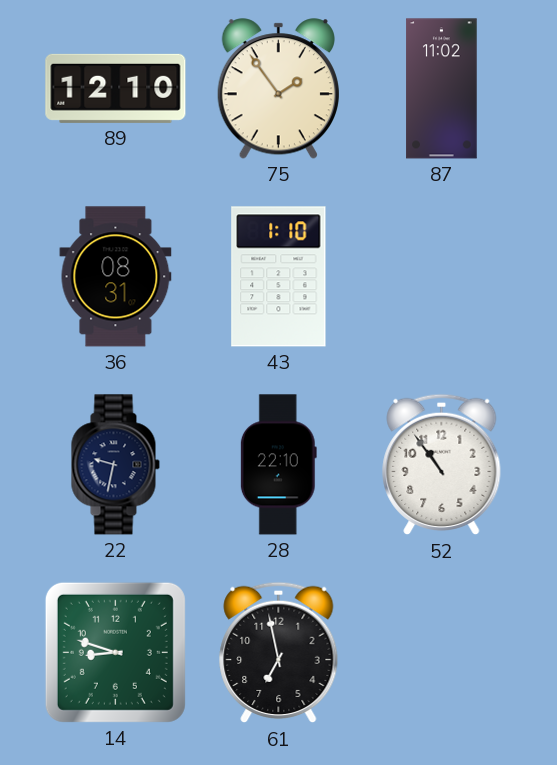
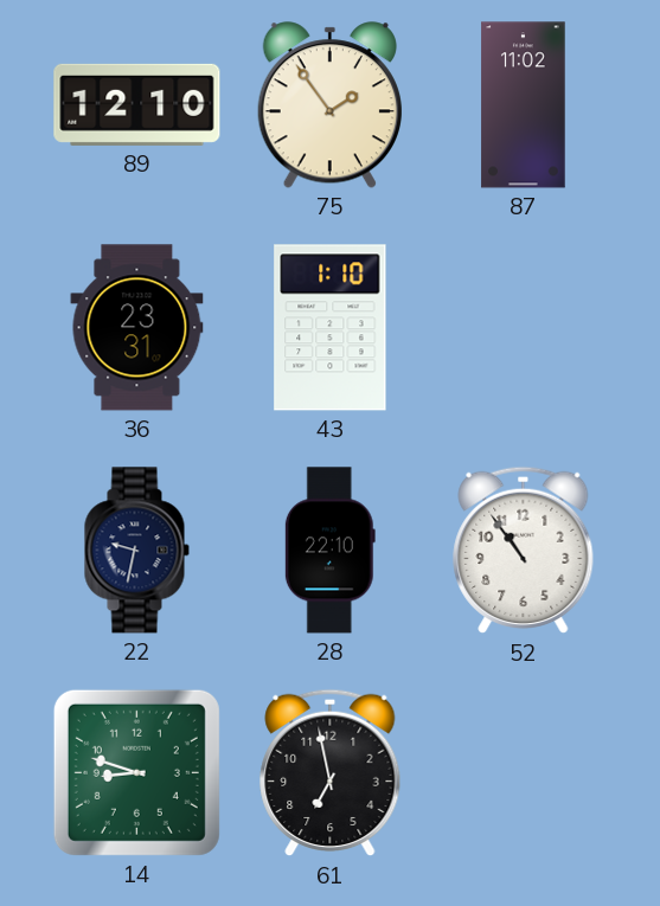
36: 08:31 -> 23:31
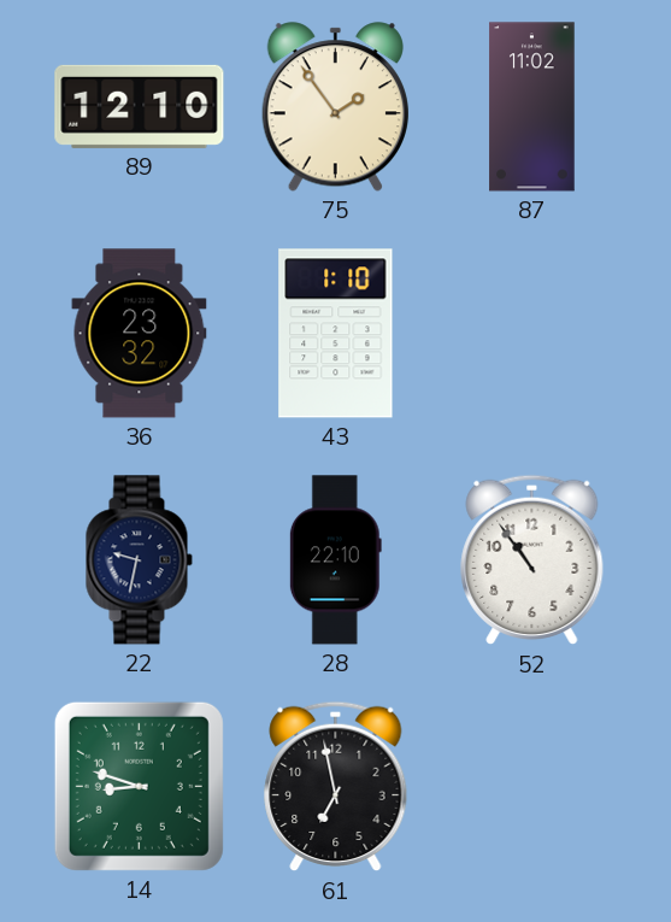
36: 23:31 -> 23:32
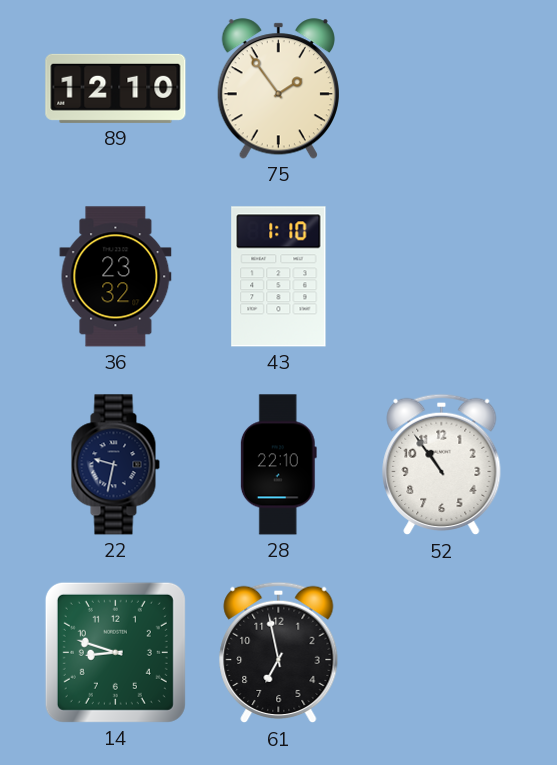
87: 11:02 -> none
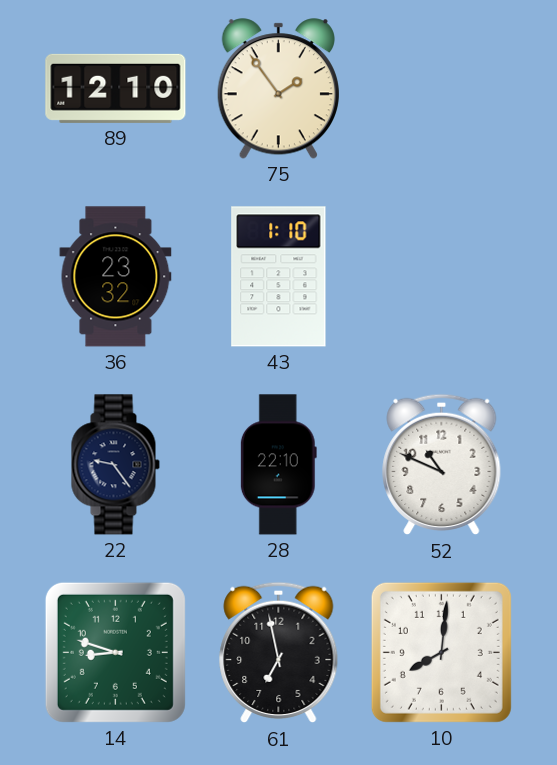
22: 9:32 -> 9:24
52: 10:54 -> 10:49
10: none -> 8:01
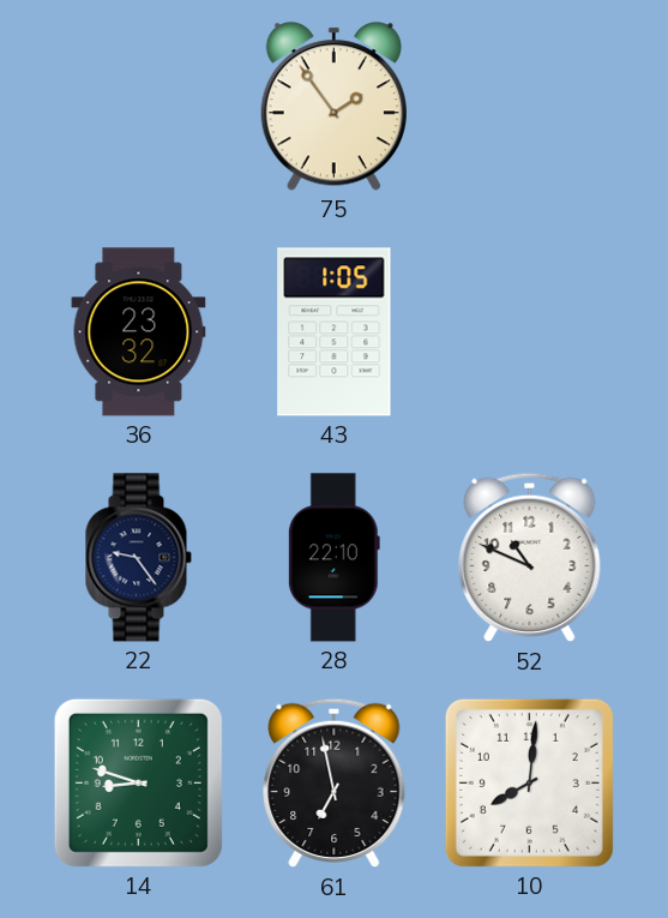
89: 12:10 -> none
43: 1:10 -> 1:05
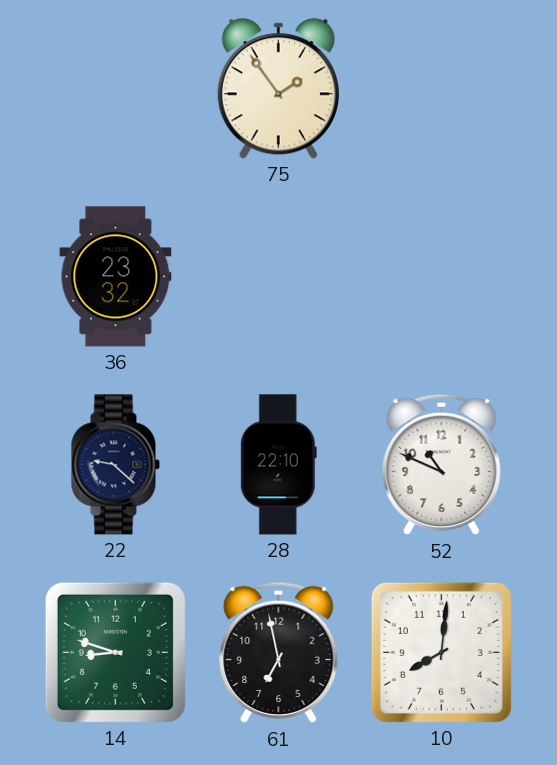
43: 1:05 -> none
22: 9:24 -> 9:22
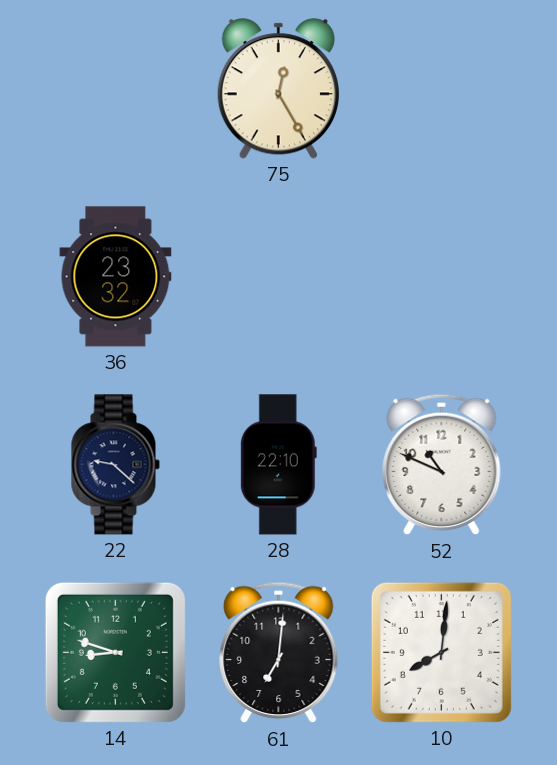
75: 1:54 -> 12:25
61: 6:58 -> 7:01
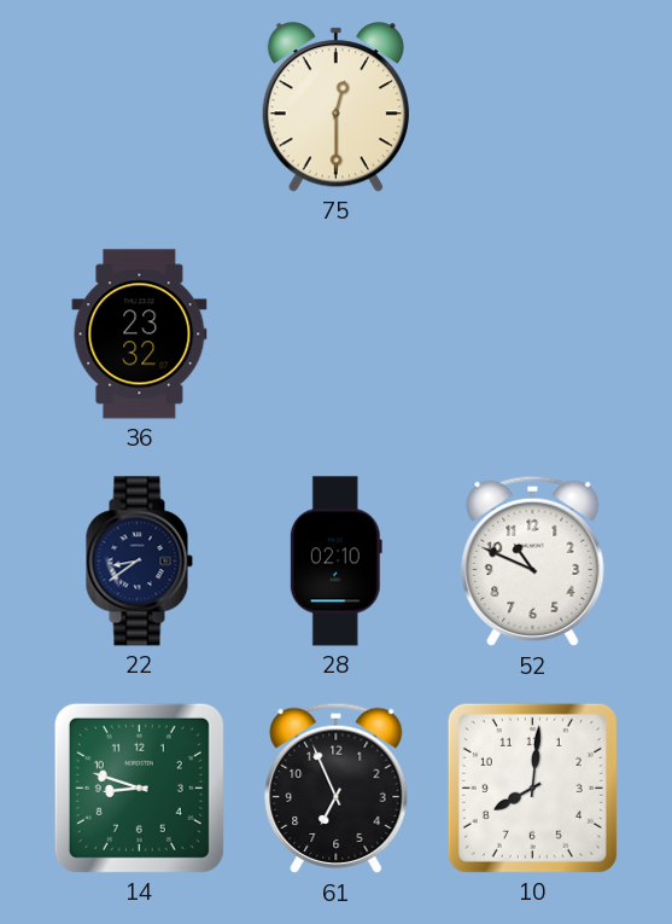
75: 12:25 -> 12:30
22: 9:22 -> 8:39
28: 22:10 -> 02:10
61: 7:01 -> 6:56
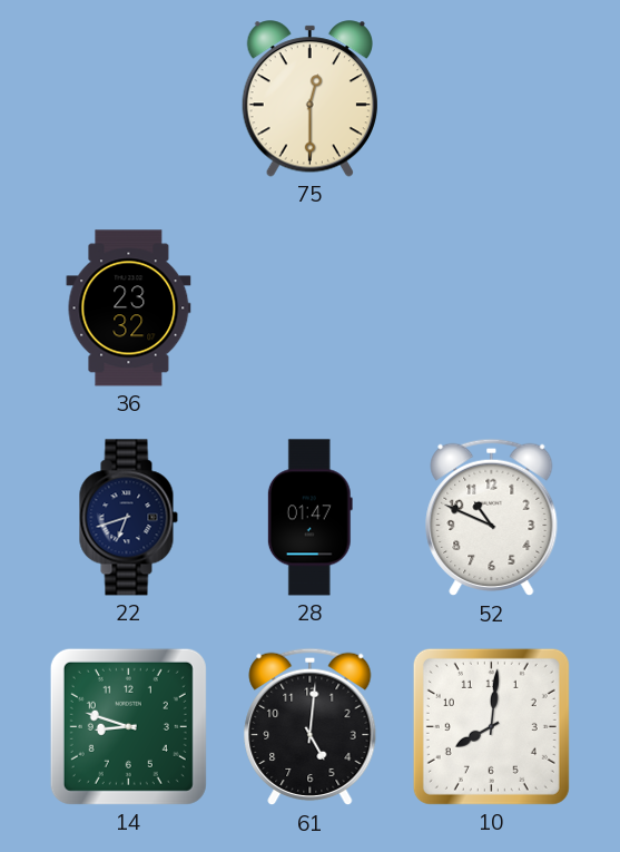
22: 8:39 -> 6:42
28: 02:10 -> 01:47
61: 6:56 -> 5:01
